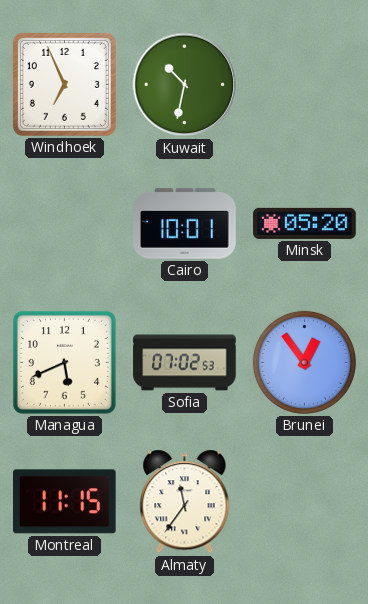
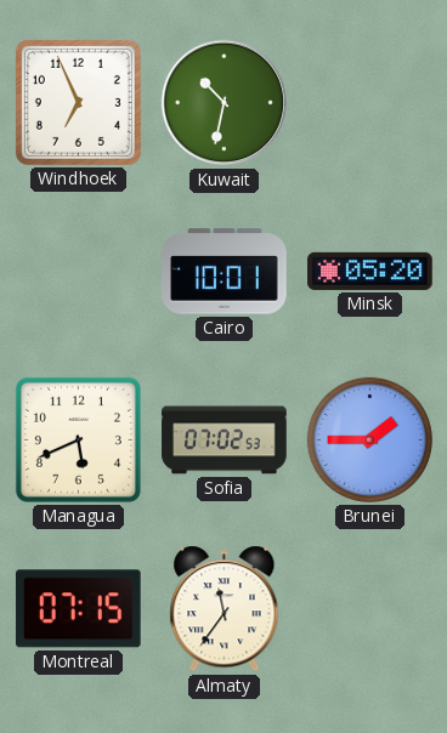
Brunei: 12:54 -> 1:45
Montreal: 11:15 -> 07:15
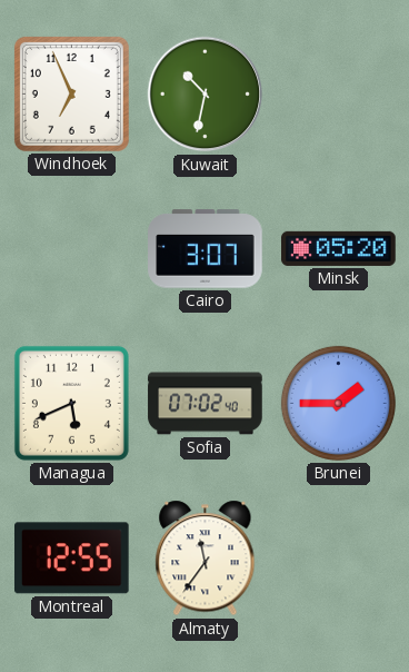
Cairo: 10:01 -> 3:07
Sofia: 07:02:53 -> 07:02:40
Montreal: 07:15 -> 12:55
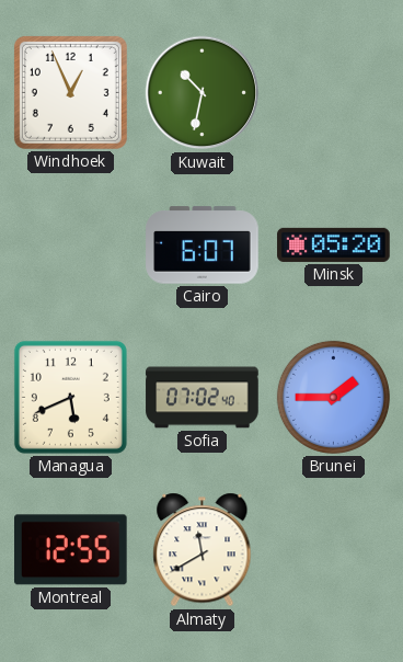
Windhoek: 6:56 -> 12:56
Cairo: 3:07 -> 6:07
Almaty: 11:36 -> 11:40
